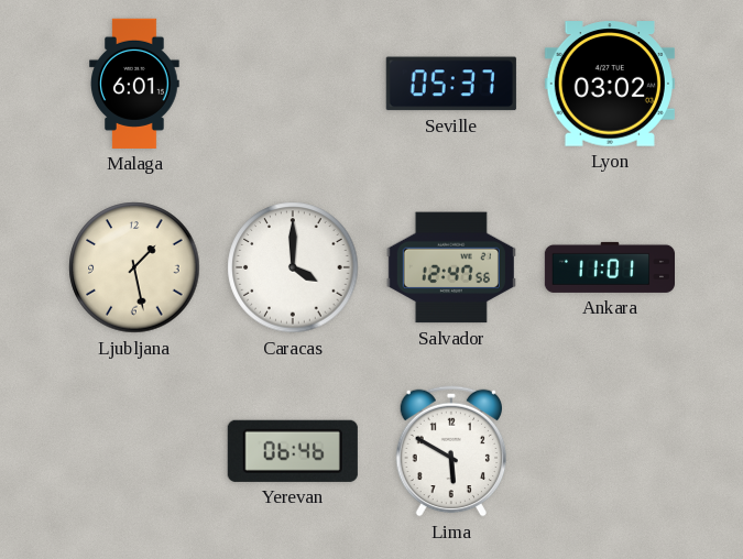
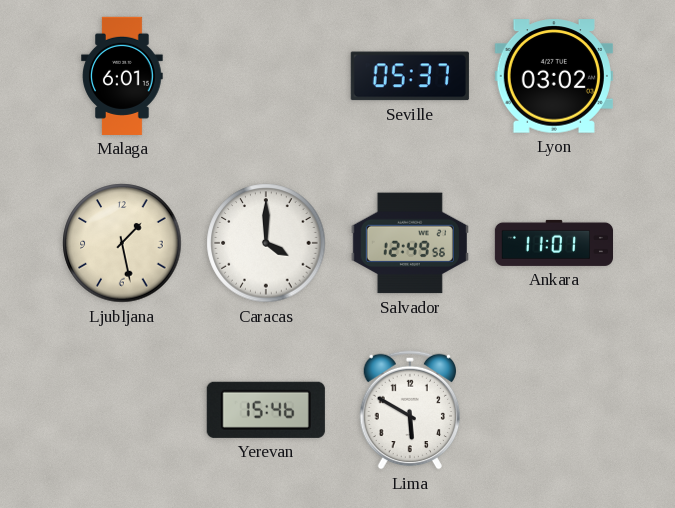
Salvador: 12:47 -> 12:49
Yerevan: 06:46 -> 15:46
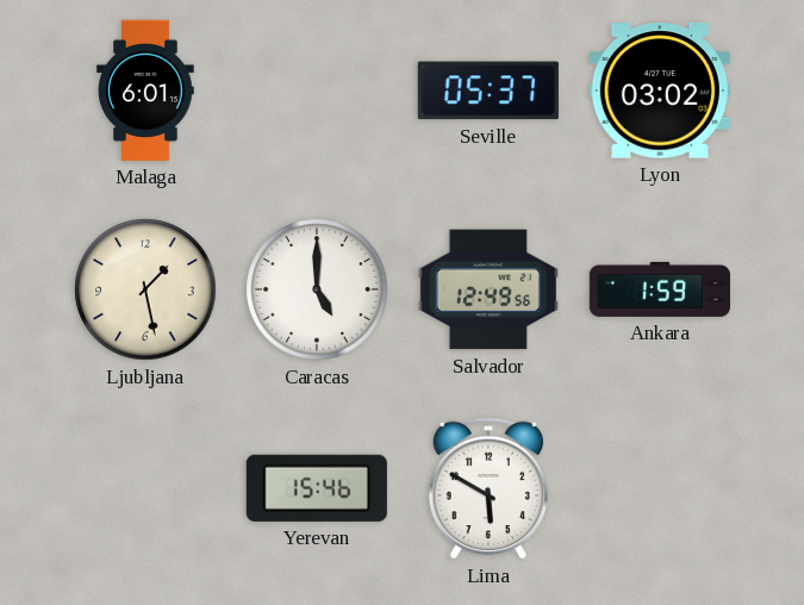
Caracas: 4:00 -> 5:00
Ankara: 11:01 -> 1:59
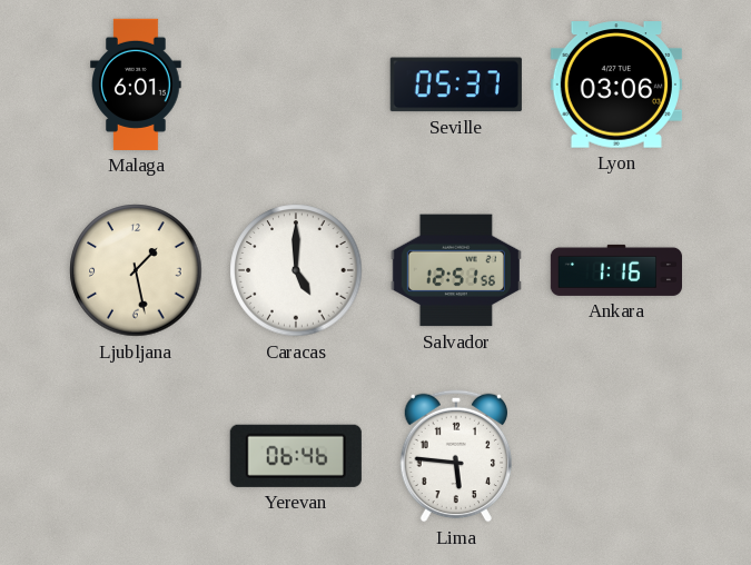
Lyon: 03:02 -> 03:06
Salvador: 12:49 -> 12:51
Ankara: 1:59 -> 1:16
Yerevan: 15:46 -> 06:46
Lima: 5:50 -> 5:46
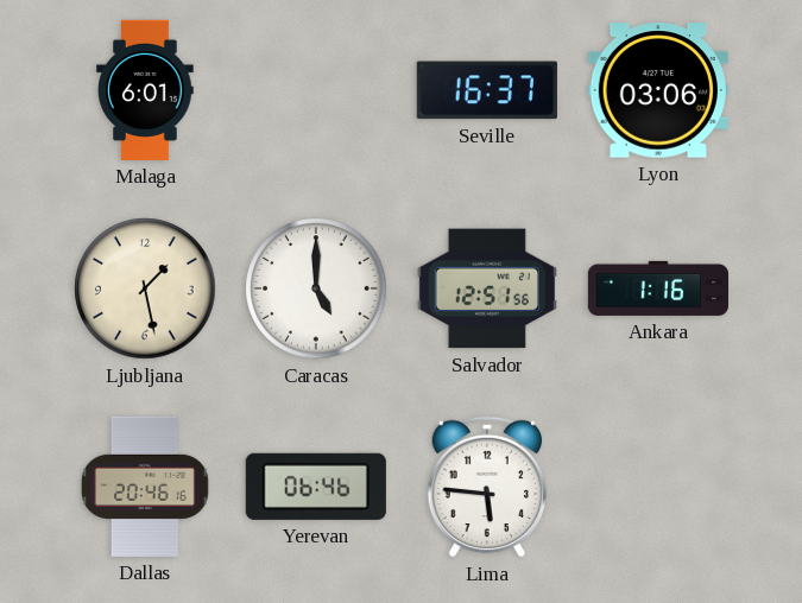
Seville: 05:37 -> 16:37
Dallas: none -> 20:46
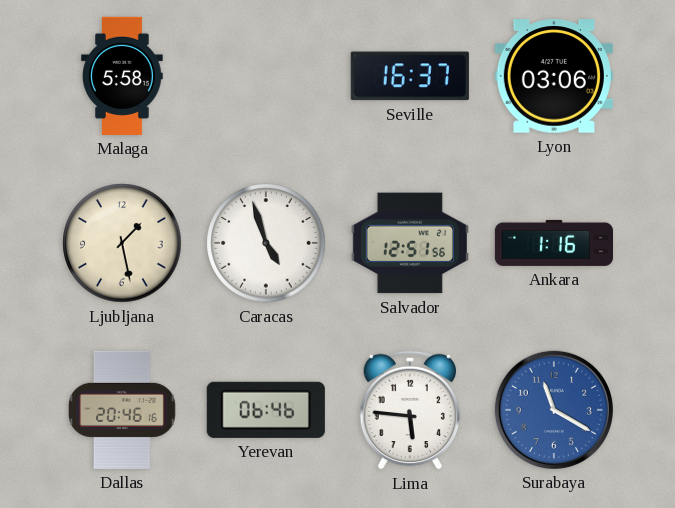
Malaga: 6:01 -> 5:58
Caracas: 5:00 -> 4:57
Surabaya: none -> 11:20
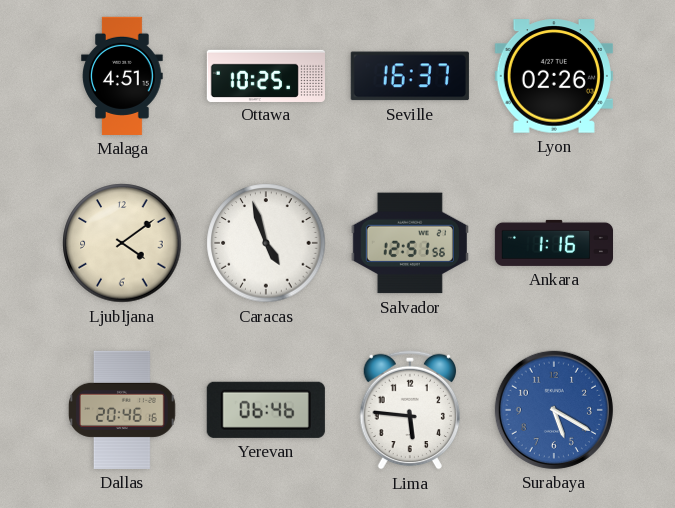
Malaga: 5:58 -> 4:51
Ottawa: none -> 10:25
Lyon: 03:06 -> 02:26
Ljubljana: 1:28 -> 4:09
Surabaya: 11:20 -> 5:20
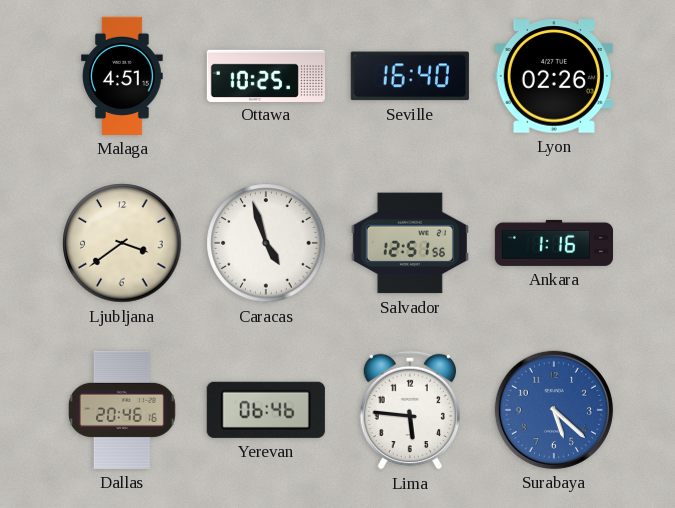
Seville: 16:37 -> 16:40
Ljubljana: 4:09 -> 3:39
Surabaya: 5:20 -> 5:22
